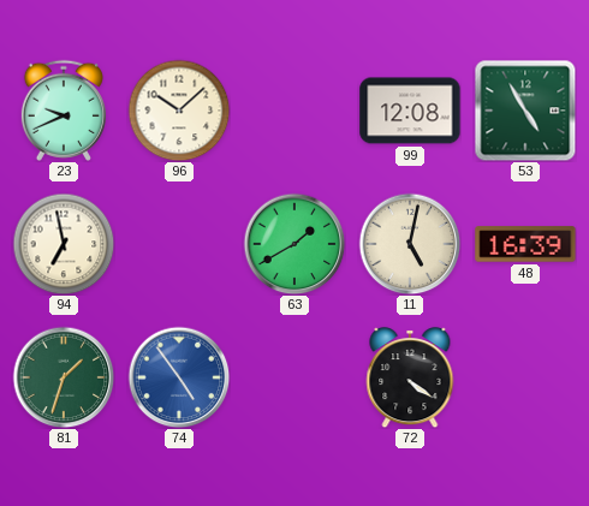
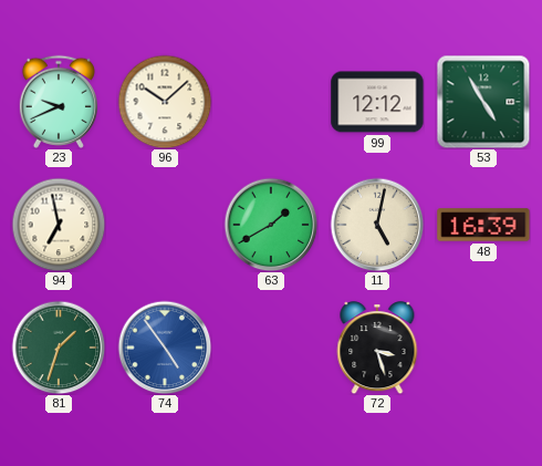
99: 12:08 -> 12:12
72: 4:21 -> 3:27
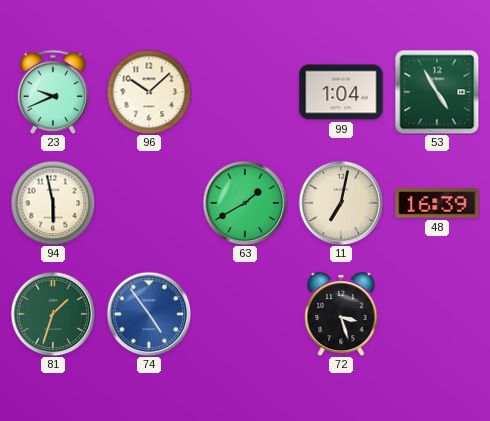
99: 12:12 -> 1:04
94: 6:58 -> 5:58
11: 5:02 -> 7:02
